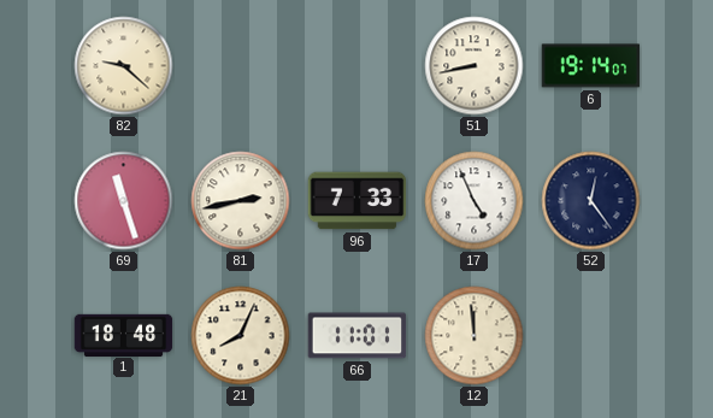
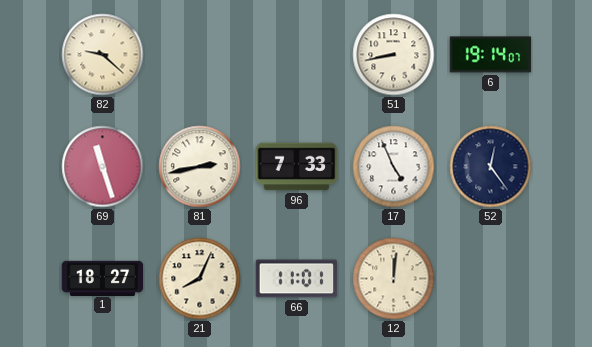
1: 18:48 -> 18:27
12: 11:59 -> 12:01
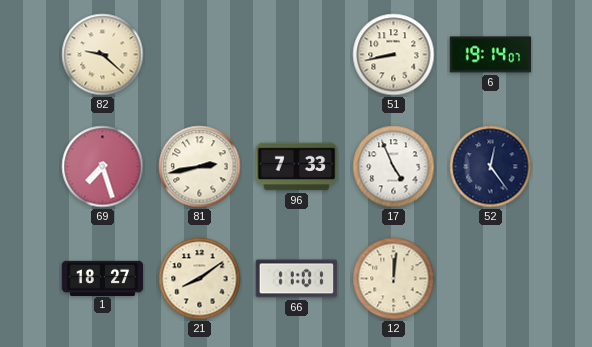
69: 11:27 -> 7:27
21: 8:04 -> 8:09
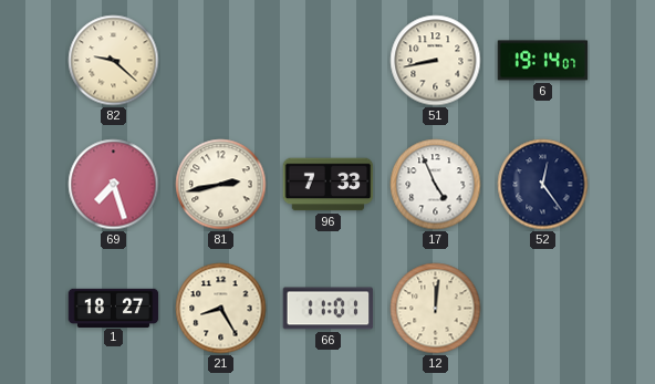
21: 8:09 -> 8:25
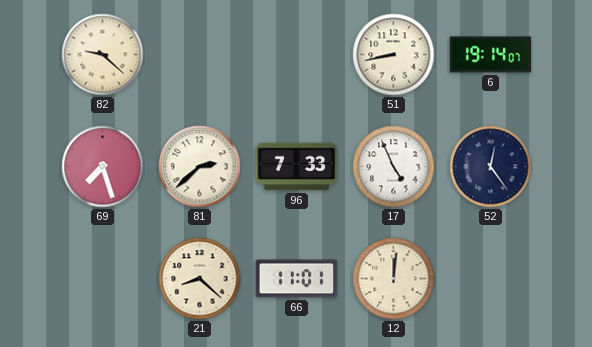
81: 2:43 -> 2:38
1: 18:27 -> none
21: 8:25 -> 8:22
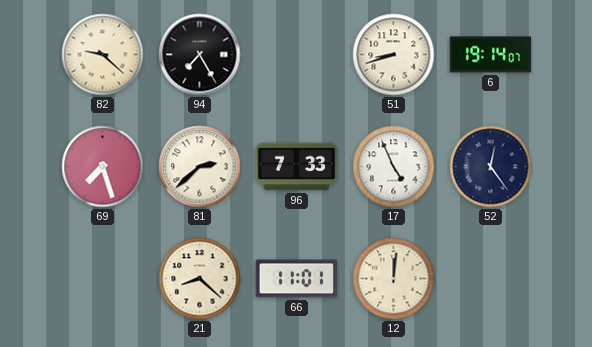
94: none -> 7:25
51: 8:43 -> 8:42
